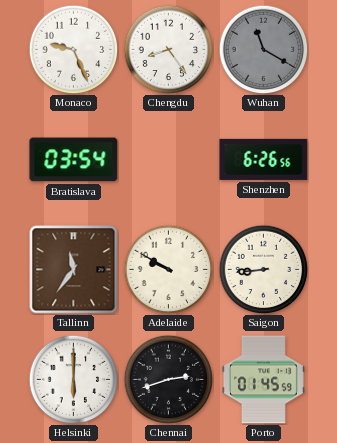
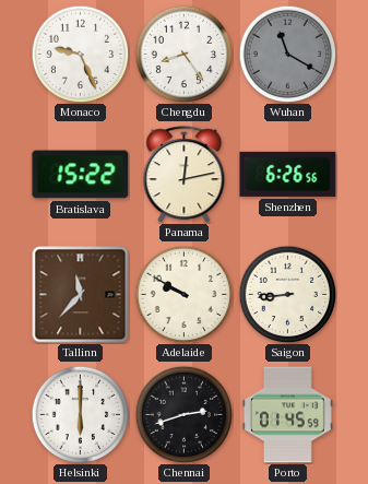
Bratislava: 03:54 -> 15:22
Panama: none -> 12:13
Tallinn: 11:36 -> 11:37
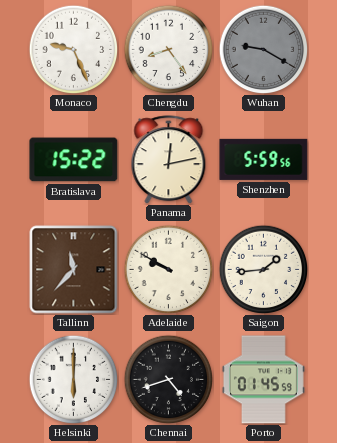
Wuhan: 11:20 -> 9:20
Shenzhen: 6:26 -> 5:59
Saigon: 8:44 -> 1:44
Chennai: 2:42 -> 4:42
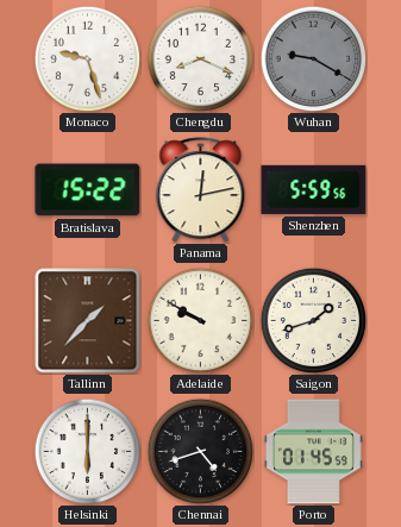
Monaco: 9:26 -> 9:27
Chengdu: 8:24 -> 8:19
Tallinn: 11:37 -> 1:37
Saigon: 1:44 -> 1:42
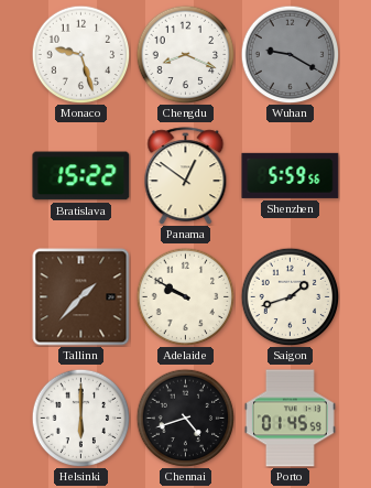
Panama: 12:13 -> 12:51
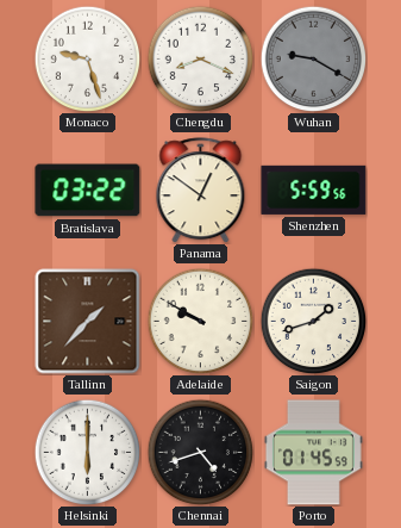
Bratislava: 15:22 -> 03:22
